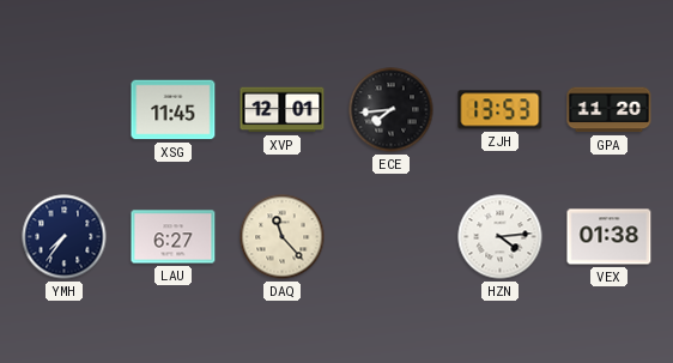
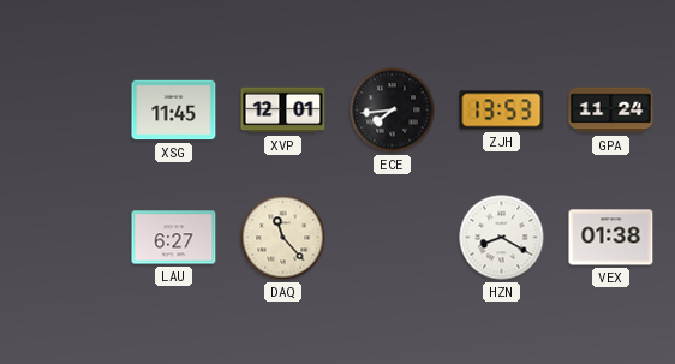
GPA: 11:20 -> 11:24
YMH: 7:36 -> none
HZN: 4:14 -> 8:20
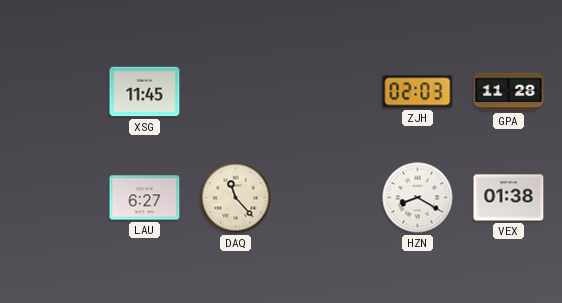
XVP: 12:01 -> none
ECE: 7:44 -> none
ZJH: 13:53 -> 02:03
GPA: 11:24 -> 11:28
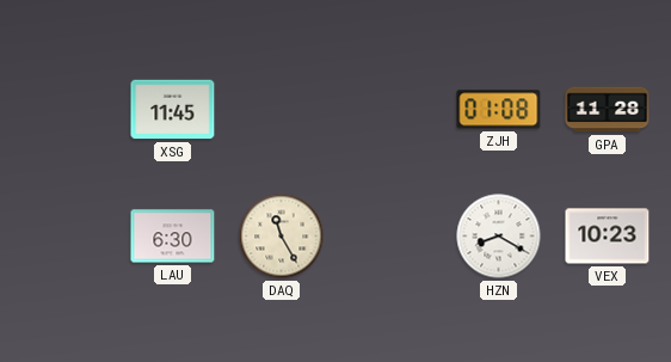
ZJH: 02:03 -> 01:08
LAU: 6:27 -> 6:30
DAQ: 11:23 -> 11:25
VEX: 01:38 -> 10:23
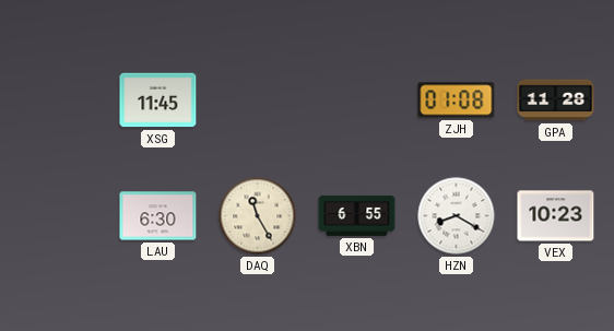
XBN: none -> 6:55
